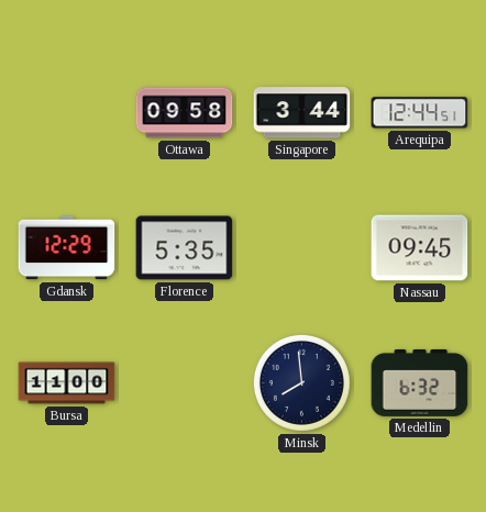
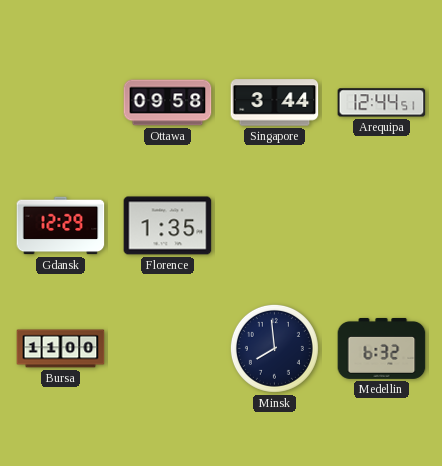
Florence: 5:35 -> 1:35
Nassau: 09:45 -> none
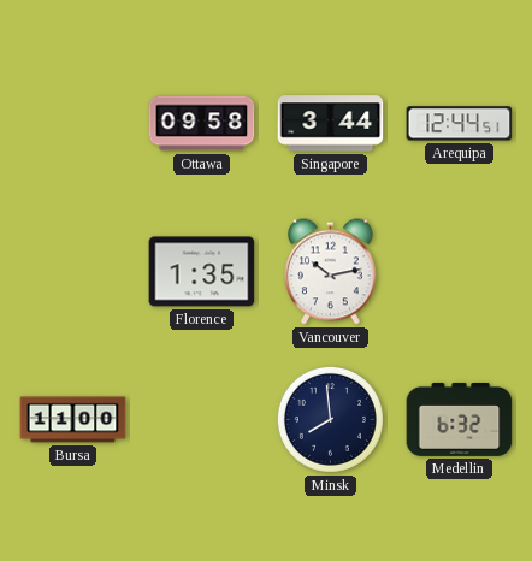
Gdansk: 12:29 -> none
Vancouver: none -> 10:13
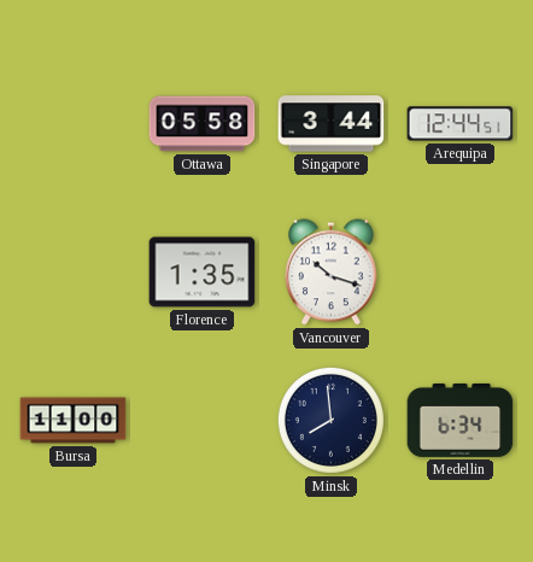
Ottawa: 09:58 -> 05:58
Vancouver: 10:13 -> 10:18
Medellin: 6:32 -> 6:34
